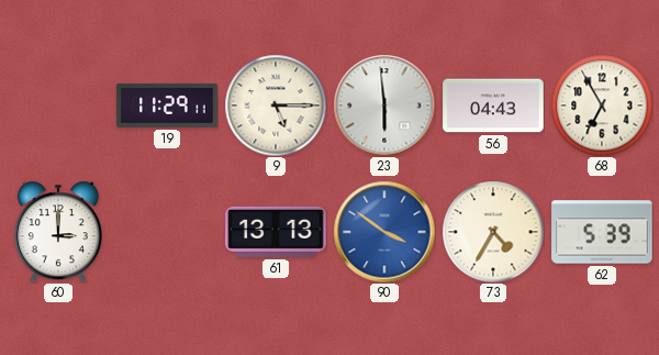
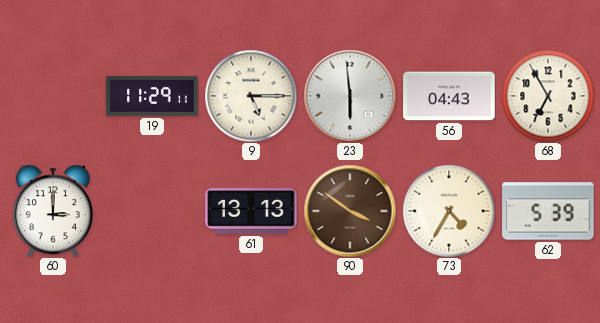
90 dial: blue -> brown
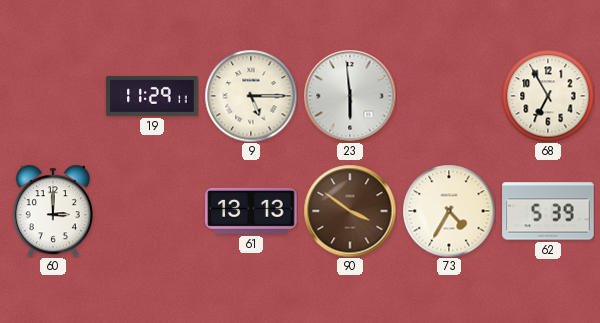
56: 04:43 -> none
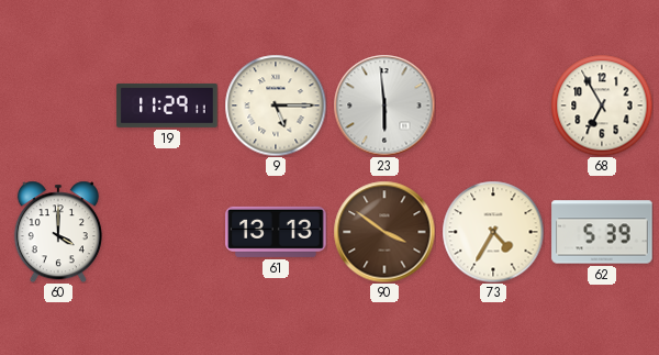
60: 3:00 -> 4:00
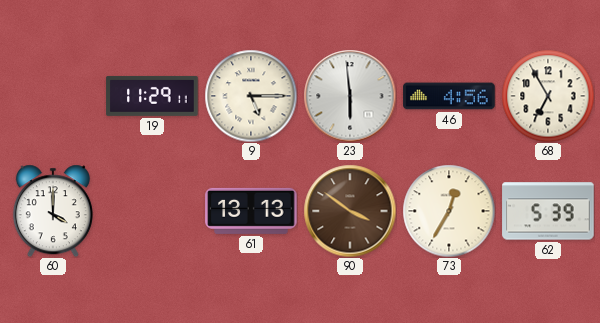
46: none -> 4:56
73: 4:35 -> 12:35
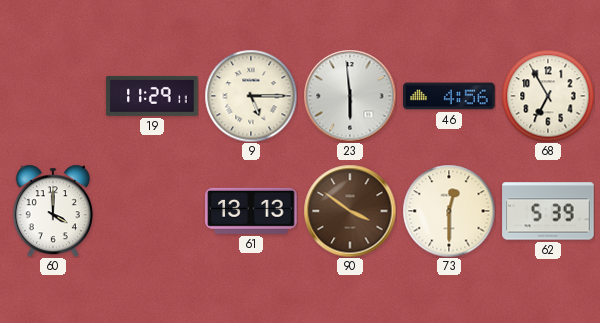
73: 12:35 -> 12:30
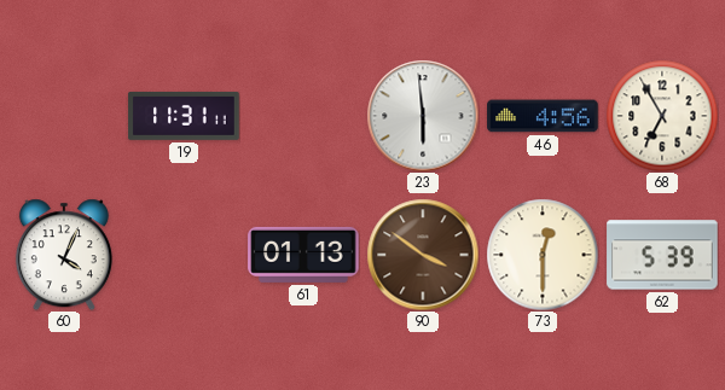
19: 11:29 -> 11:31
9: 5:15 -> none
60: 4:00 -> 4:04
61: 13:13 -> 01:13
